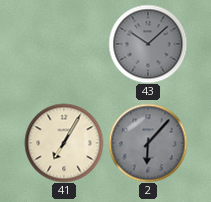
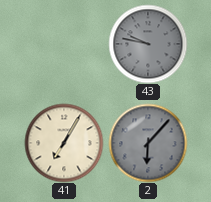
43: 10:08 -> 9:47
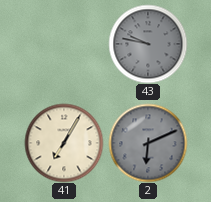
2: 6:07 -> 6:11
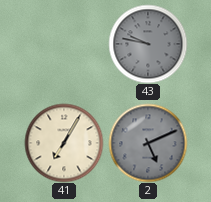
2: 6:11 -> 5:11
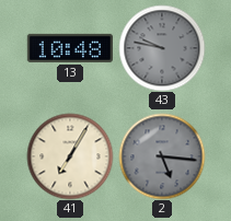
13: none -> 10:48
2: 5:11 -> 5:16
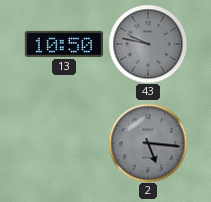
13: 10:48 -> 10:50
41: 7:05 -> none
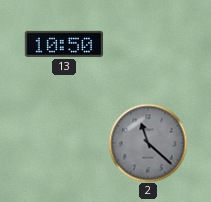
43: 9:47 -> none
2: 5:16 -> 11:22
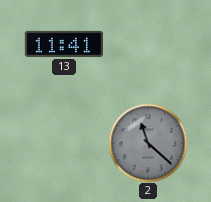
13: 10:50 -> 11:41
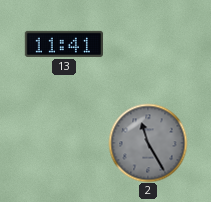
2: 11:22 -> 11:25
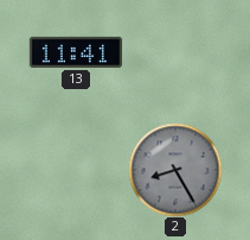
2: 11:25 -> 8:25
